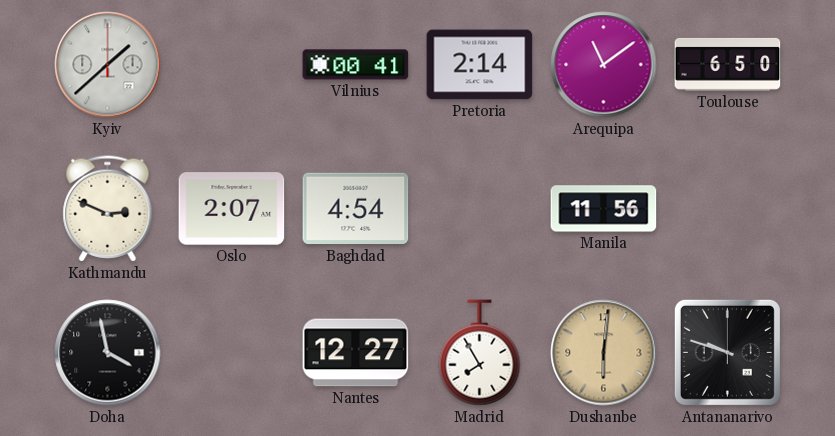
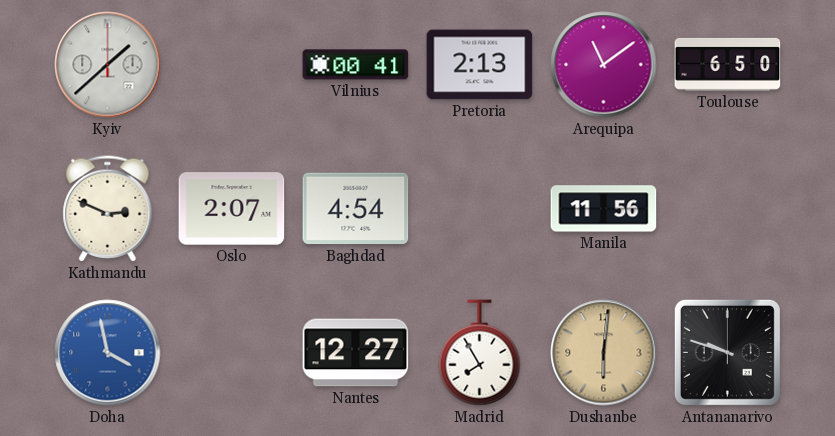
Pretoria: 2:14 -> 2:13
Doha dial: black -> blue
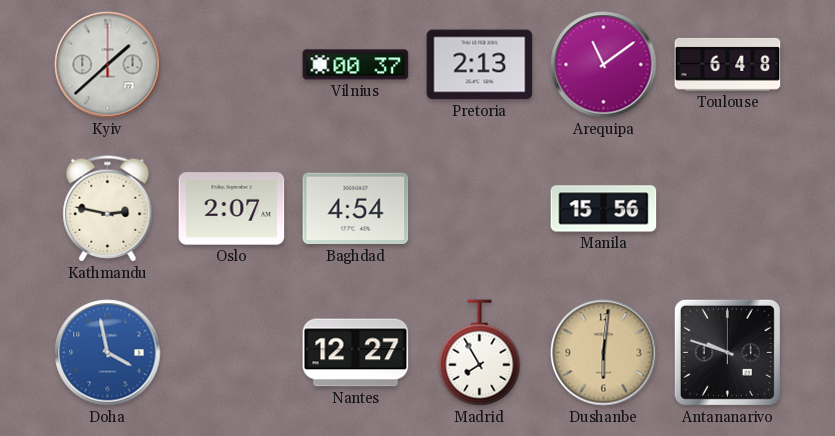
Vilnius: 00:41 -> 00:37
Toulouse: 6:50 -> 6:48
Kathmandu: 2:49 -> 2:47
Manila: 11:56 -> 15:56
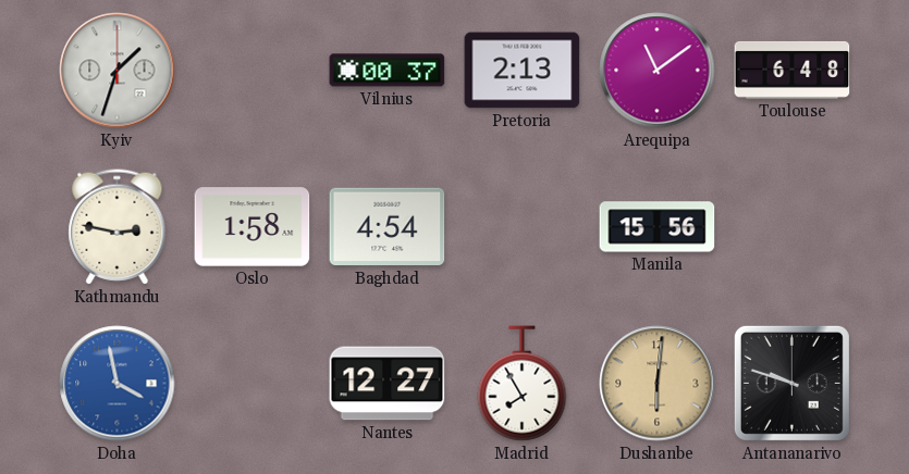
Kyiv: 1:38 -> 1:33
Oslo: 2:07 -> 1:58
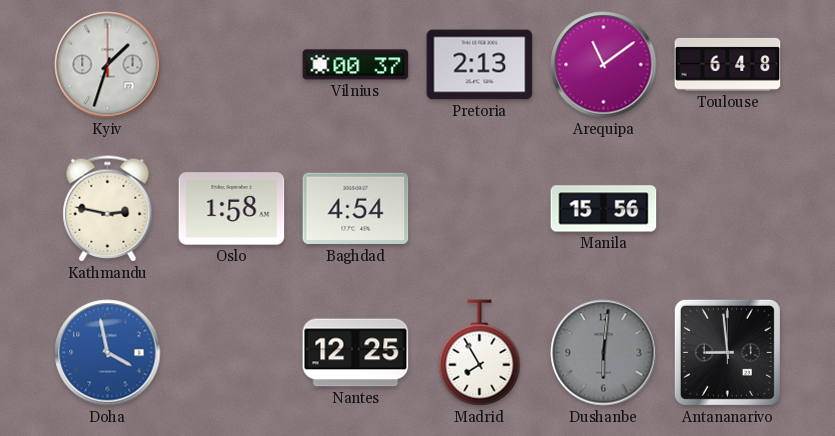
Nantes: 12:27 -> 12:25
Dushanbe dial: champagne -> grey
Antananarivo: 9:48 -> 8:59
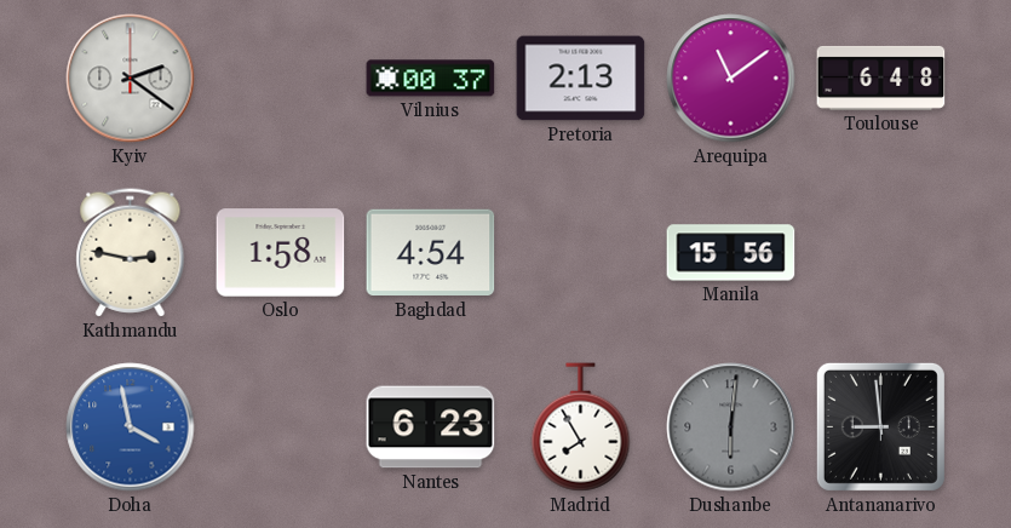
Kyiv: 1:33 -> 2:21
Nantes: 12:25 -> 6:23
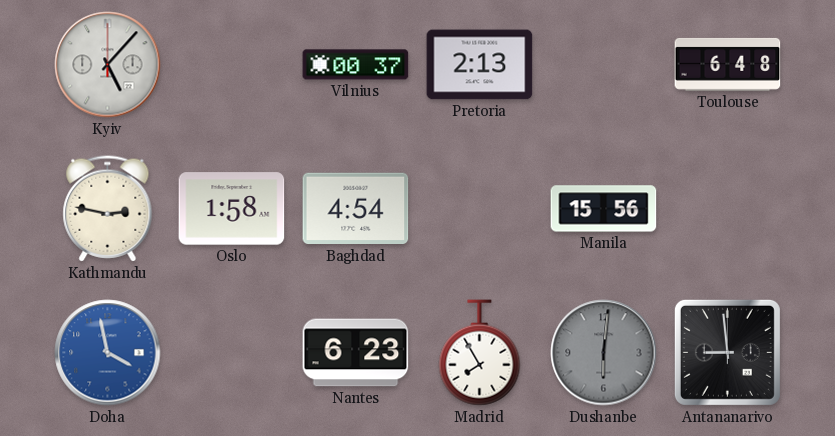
Kyiv: 2:21 -> 5:07
Arequipa: 11:09 -> none
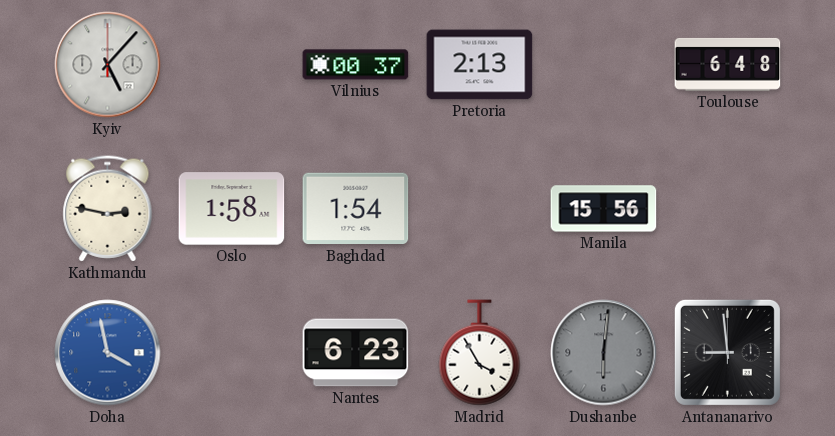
Baghdad: 4:54 -> 1:54
Madrid: 7:55 -> 3:55
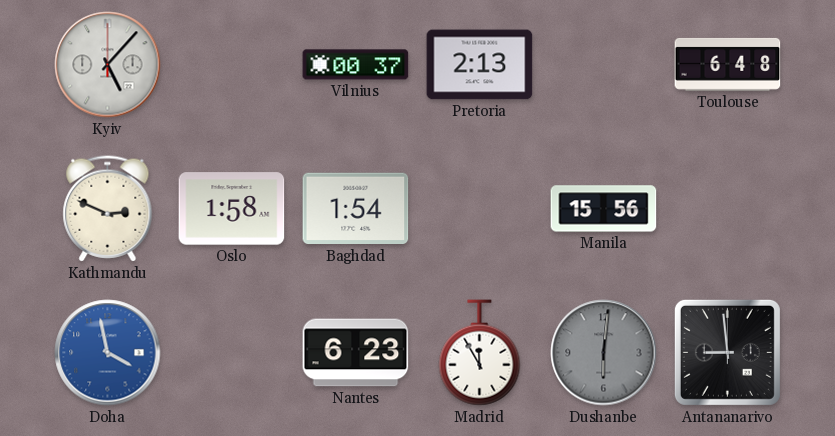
Kathmandu: 2:47 -> 2:49
Madrid: 3:55 -> 11:55
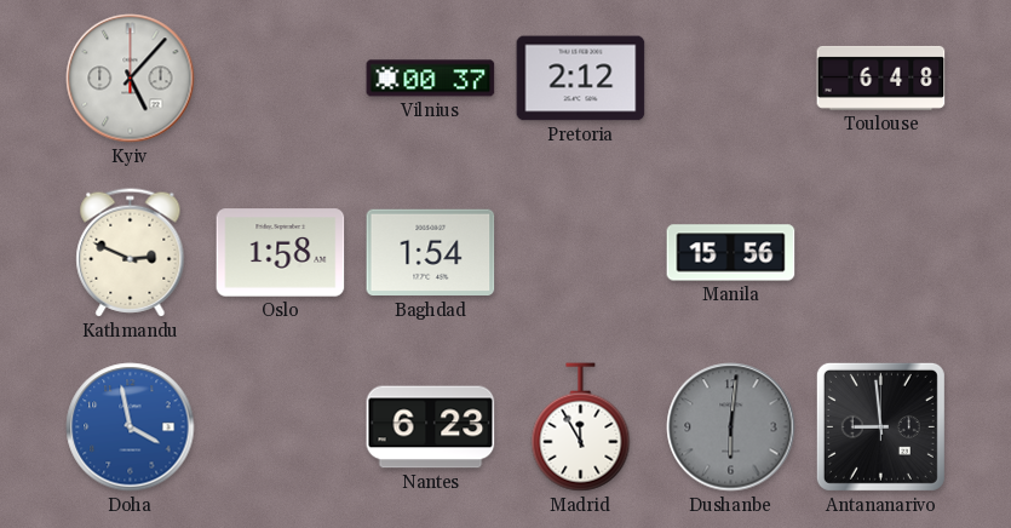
Pretoria: 2:13 -> 2:12
